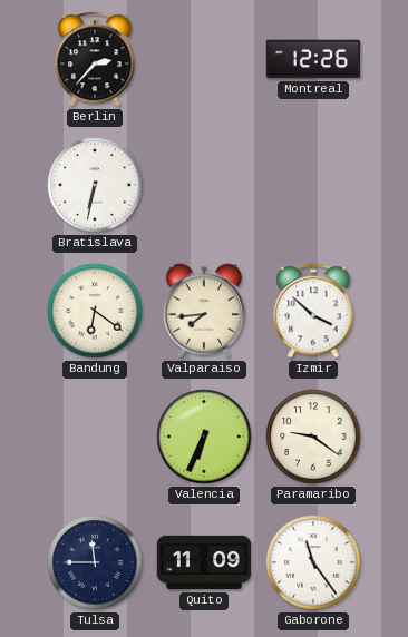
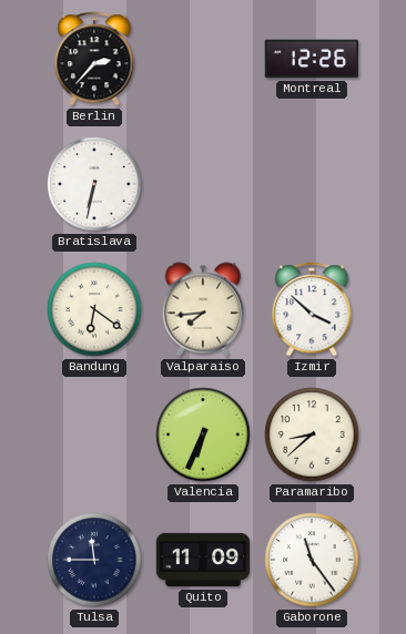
Paramaribo: 9:21 -> 8:38
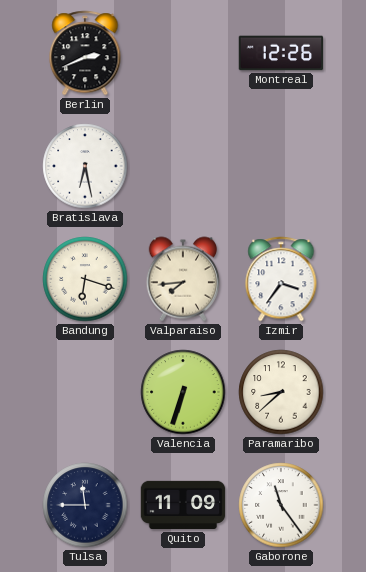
Berlin: 2:37 -> 2:41
Bratislava: 6:32 -> 6:28
Bandung: 6:21 -> 6:18
Izmir: 3:52 -> 3:36
Valencia: 6:34 -> 6:33
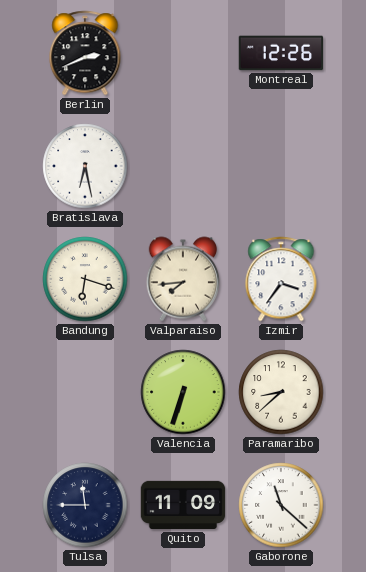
Gaborone: 11:24 -> 11:22
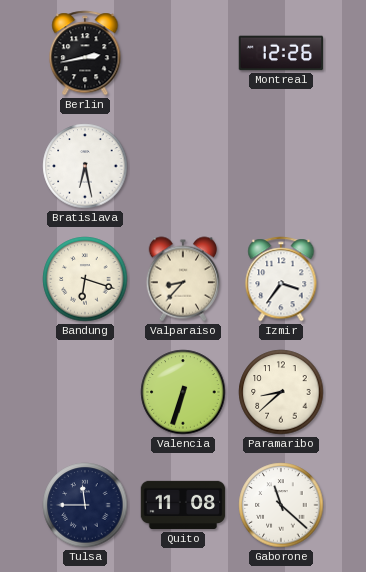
Berlin: 2:41 -> 2:43
Valparaiso: 7:44 -> 8:37
Quito: 11:09 -> 11:08
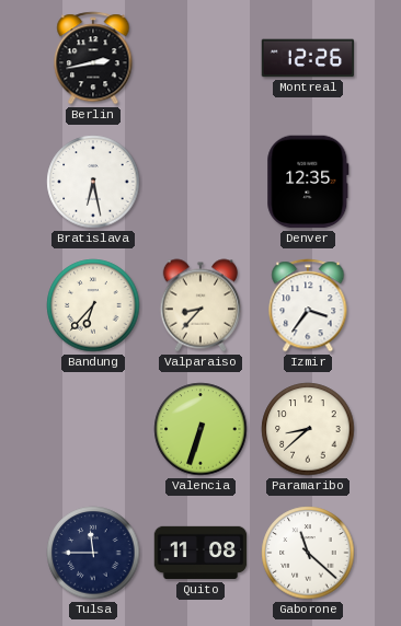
Denver: none -> 12:35
Bandung: 6:18 -> 6:37
